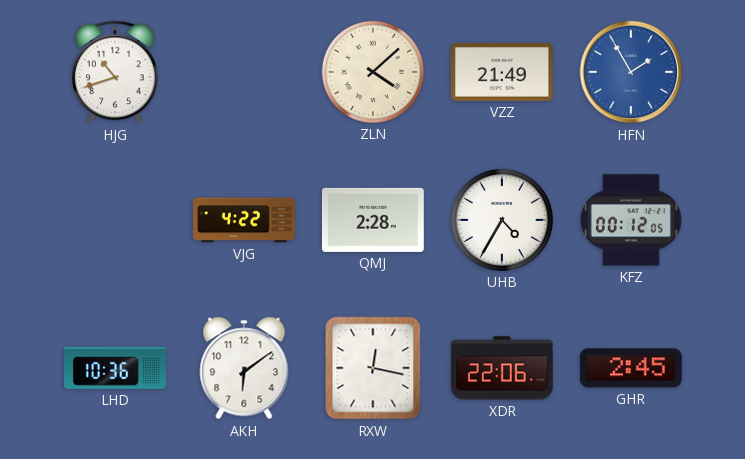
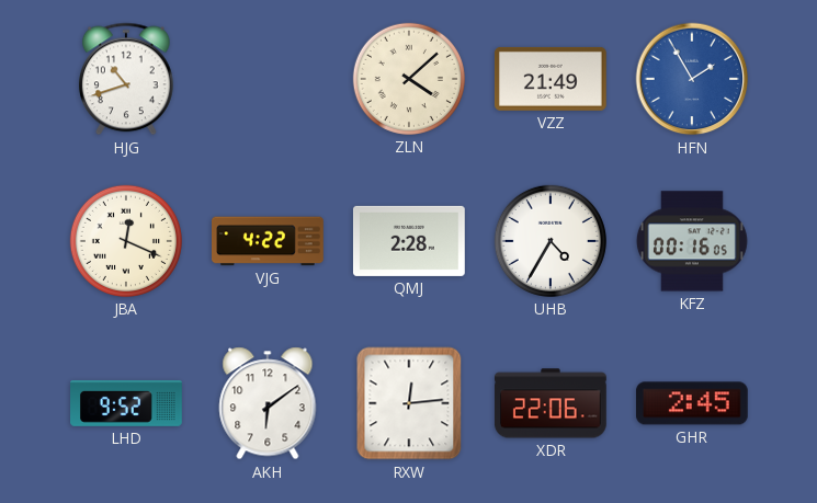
JBA: none -> 12:19
KFZ: 00:12 -> 00:16
LHD: 10:36 -> 9:52
RXW: 12:17 -> 12:14
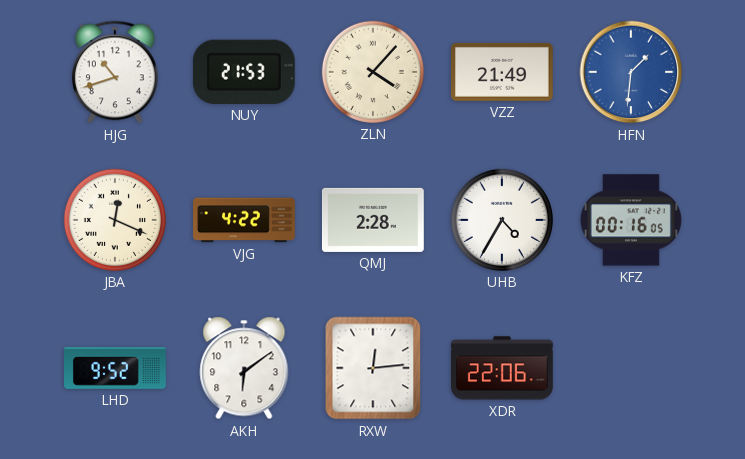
NUY: none -> 21:53
ZLN: 4:08 -> 4:07
HFN: 1:55 -> 1:31
GHR: 2:45 -> none
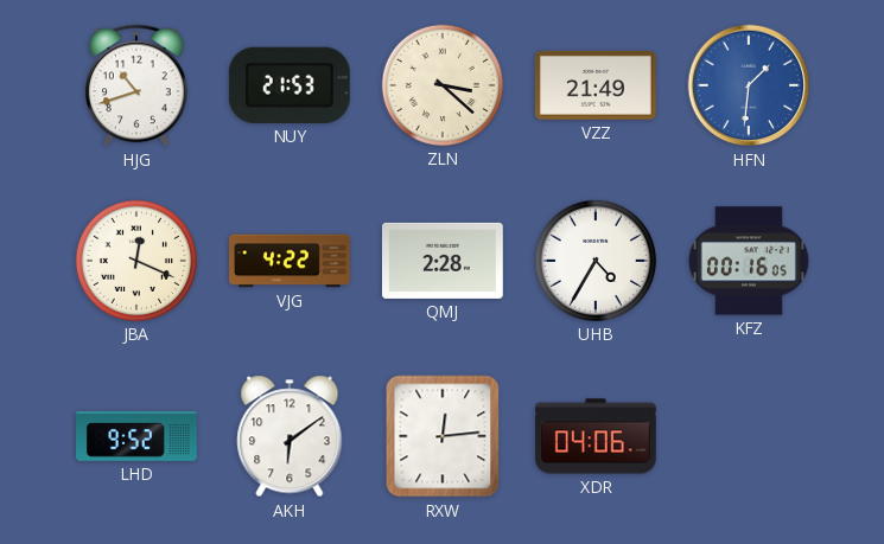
ZLN: 4:07 -> 3:22
XDR: 22:06 -> 04:06
